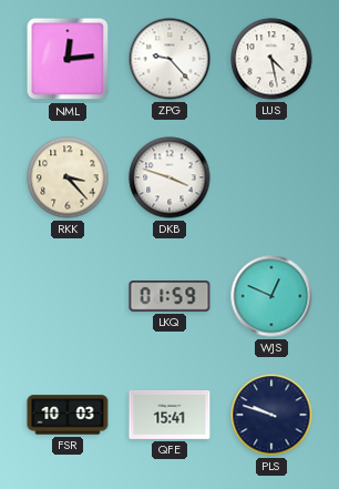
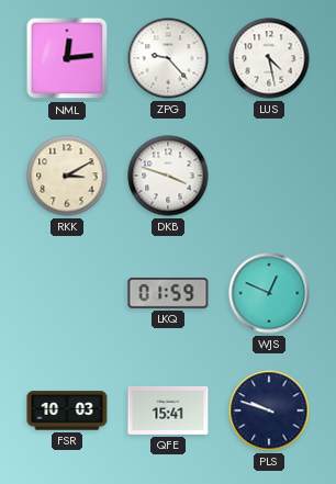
RKK: 3:23 -> 3:10
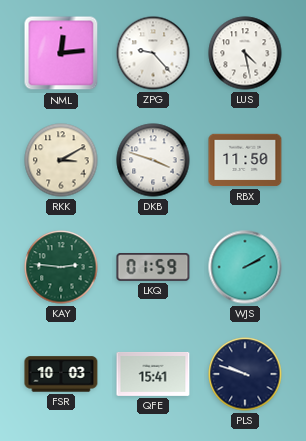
RBX: none -> 11:50
KAY: none -> 2:46
WJS: 12:49 -> 2:10
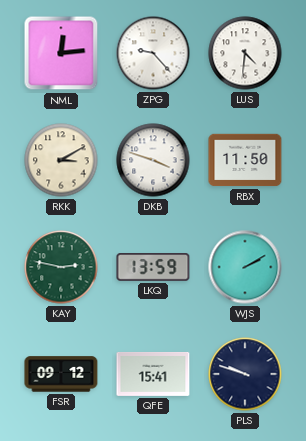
LUS: 4:28 -> 4:31
KAY: 2:46 -> 2:47
LKQ: 01:59 -> 13:59
FSR: 10:03 -> 09:12
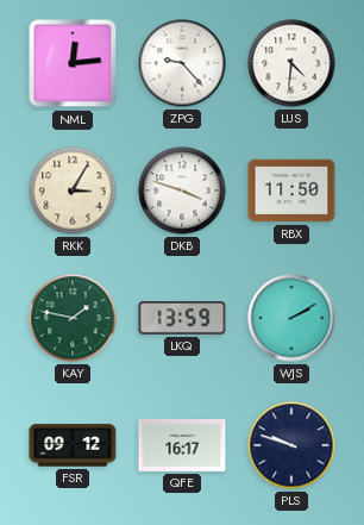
RKK: 3:10 -> 3:05
KAY: 2:47 -> 1:47
QFE: 15:41 -> 16:17
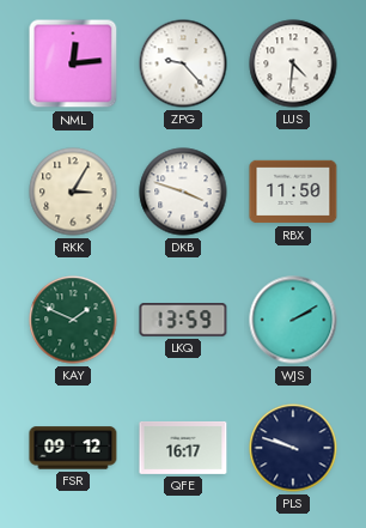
KAY: 1:47 -> 1:49
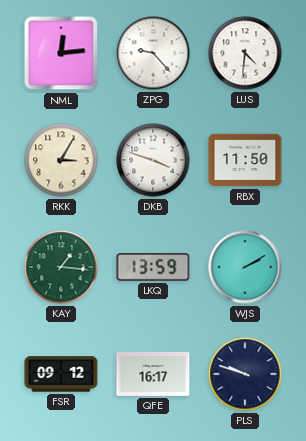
KAY: 1:49 -> 1:16
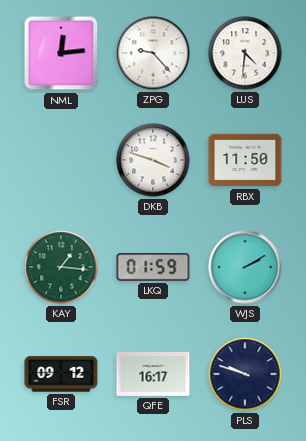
RKK: 3:05 -> none
LKQ: 13:59 -> 01:59
